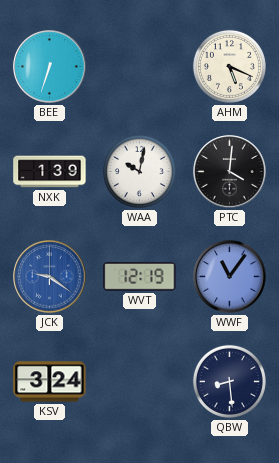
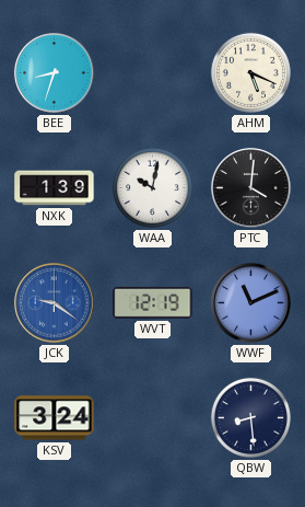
BEE: 6:33 -> 8:33
WWF: 11:06 -> 11:11
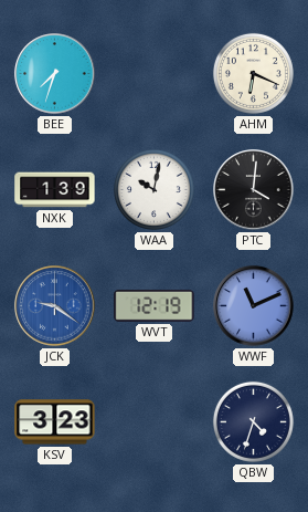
BEE: 8:33 -> 7:33
AHM: 5:19 -> 6:19
KSV: 3:24 -> 3:23
QBW: 8:29 -> 4:33
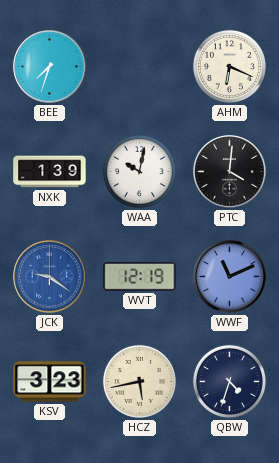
HCZ: none -> 5:43
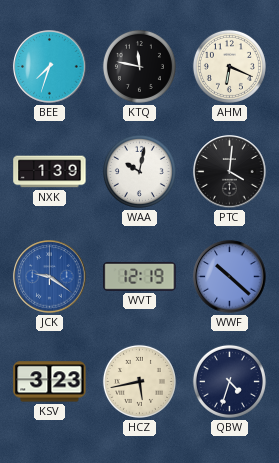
KTQ: none -> 11:47
WWF: 11:11 -> 10:22
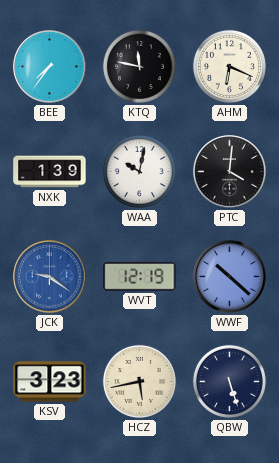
BEE: 7:33 -> 7:36
QBW: 4:33 -> 5:27
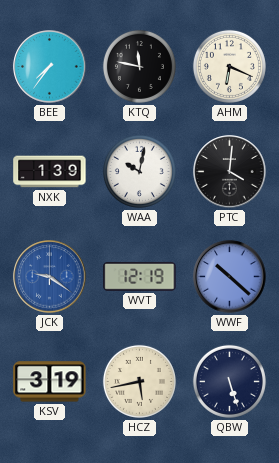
KSV: 3:23 -> 3:19
